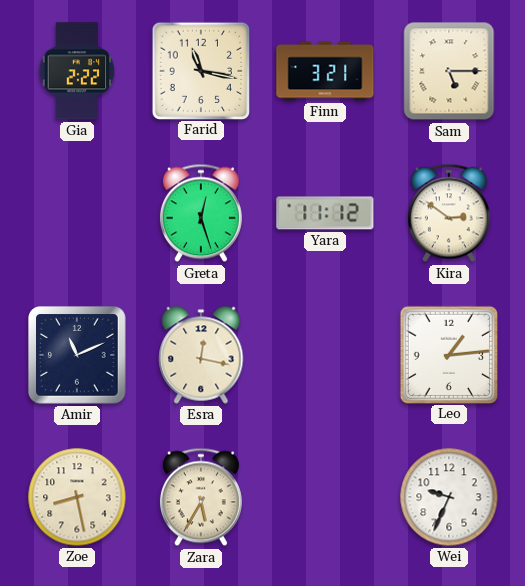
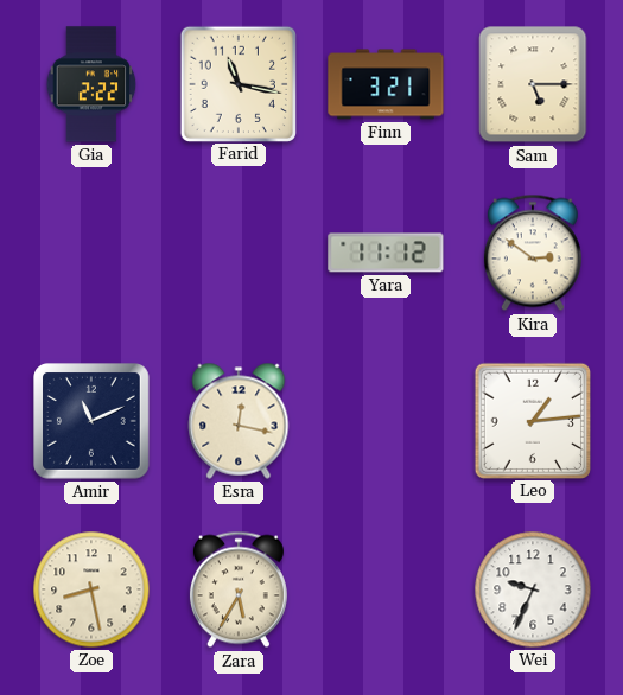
Greta: 12:27 -> none
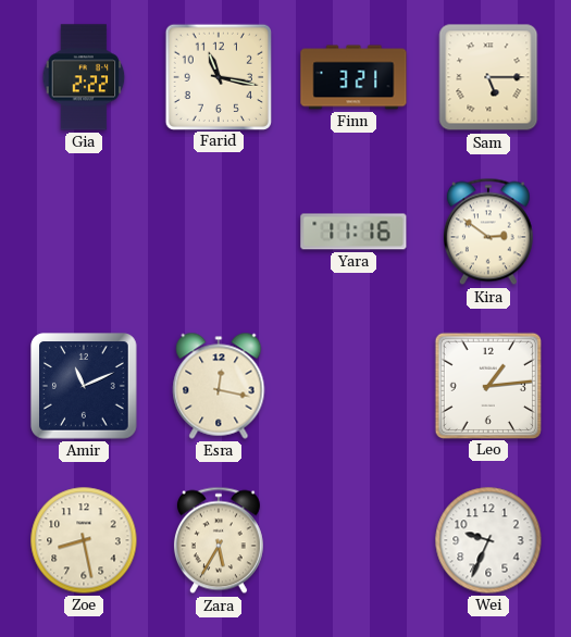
Yara: 11:12 -> 11:16
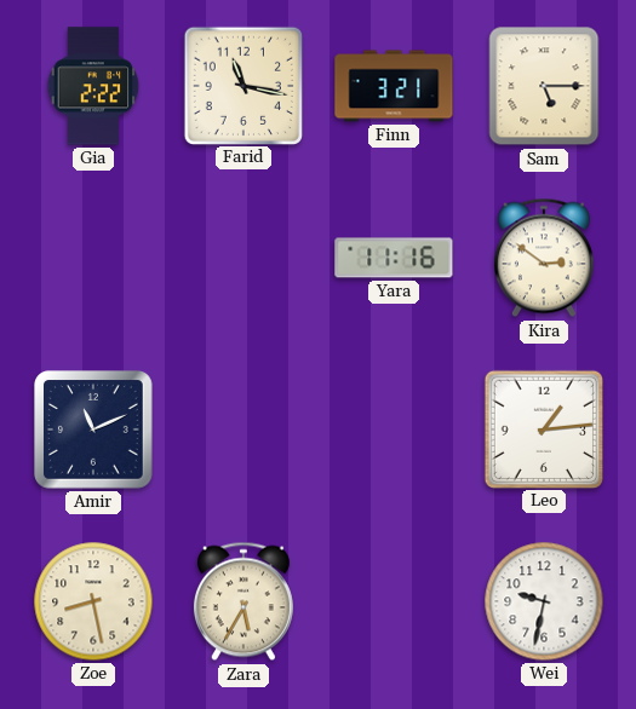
Esra: 12:17 -> none
Wei: 9:34 -> 9:32
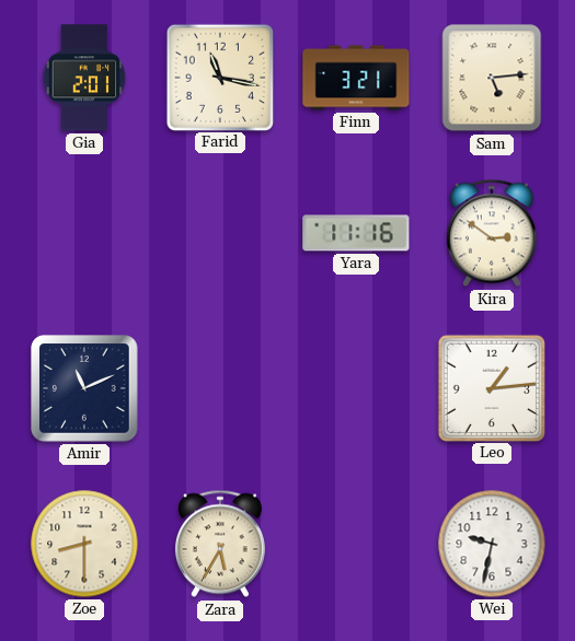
Gia: 2:22 -> 2:01
Sam: 5:15 -> 5:14
Zoe: 8:28 -> 8:30
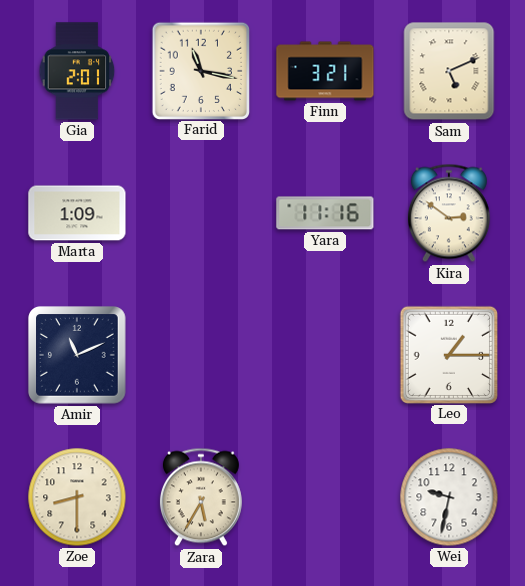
Sam: 5:14 -> 5:11
Marta: none -> 1:09
Leo: 1:14 -> 1:15
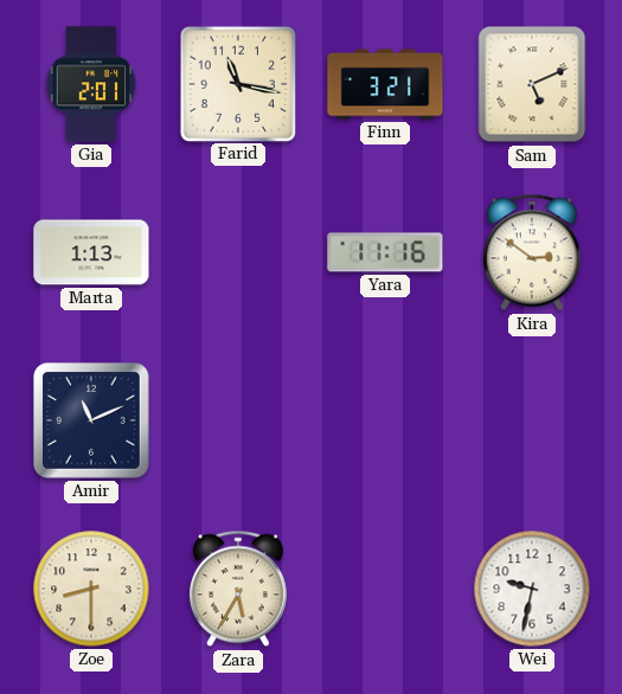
Marta: 1:09 -> 1:13
Leo: 1:15 -> none
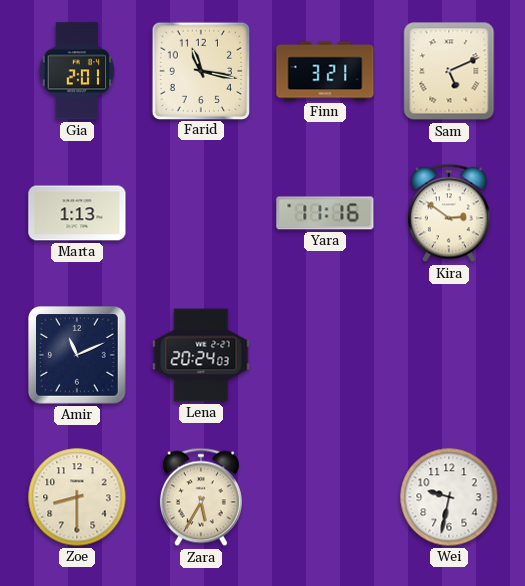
Lena: none -> 20:24
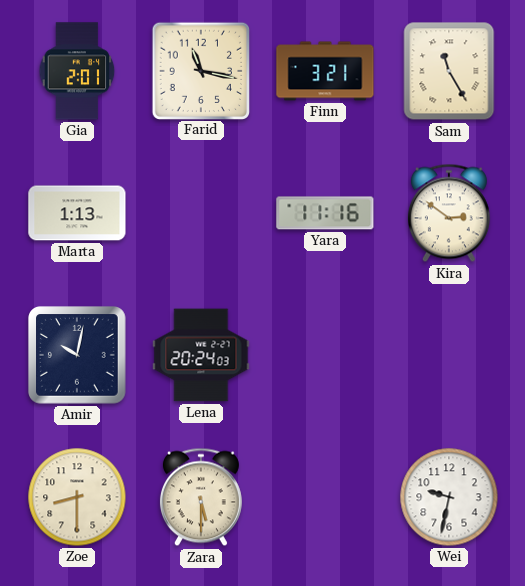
Sam: 5:11 -> 11:25
Amir: 11:11 -> 10:02
Zara: 5:35 -> 5:30
